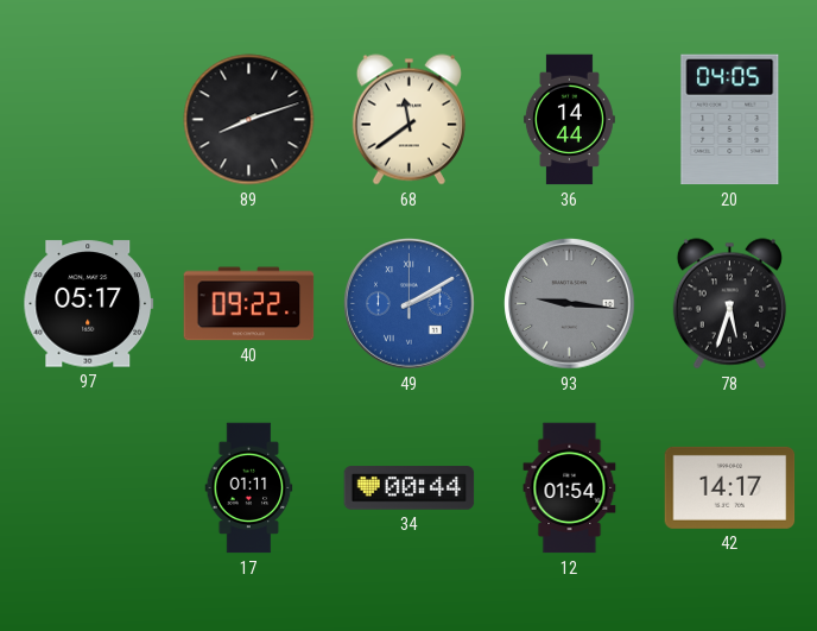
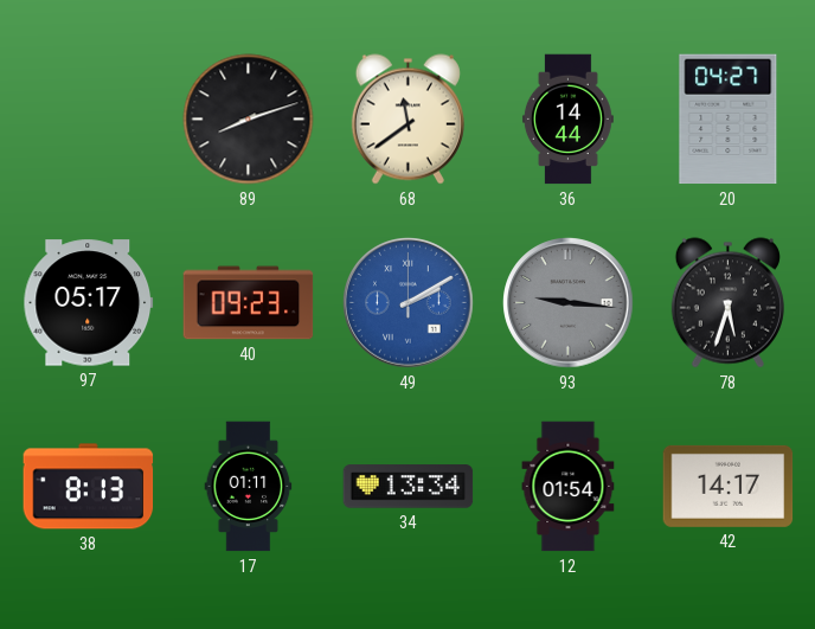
20: 04:05 -> 04:27
40: 09:22 -> 09:23
38: none -> 8:13
34: 00:44 -> 13:34
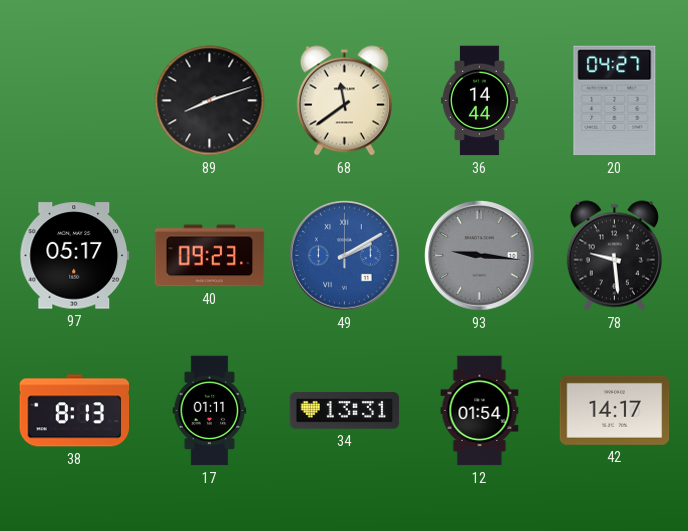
78: 5:33 -> 9:29
34: 13:34 -> 13:31
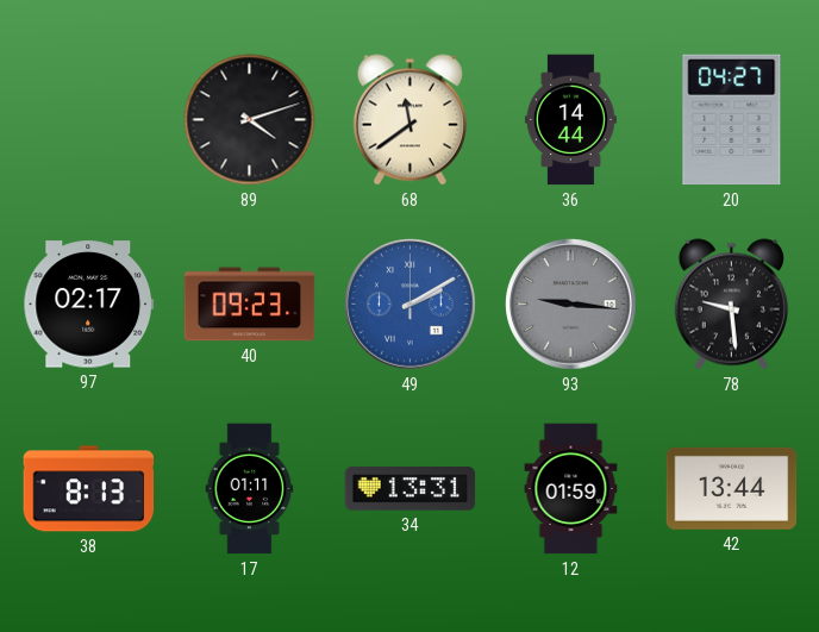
89: 8:12 -> 4:12
97: 05:17 -> 02:17
12: 01:54 -> 01:59
42: 14:17 -> 13:44
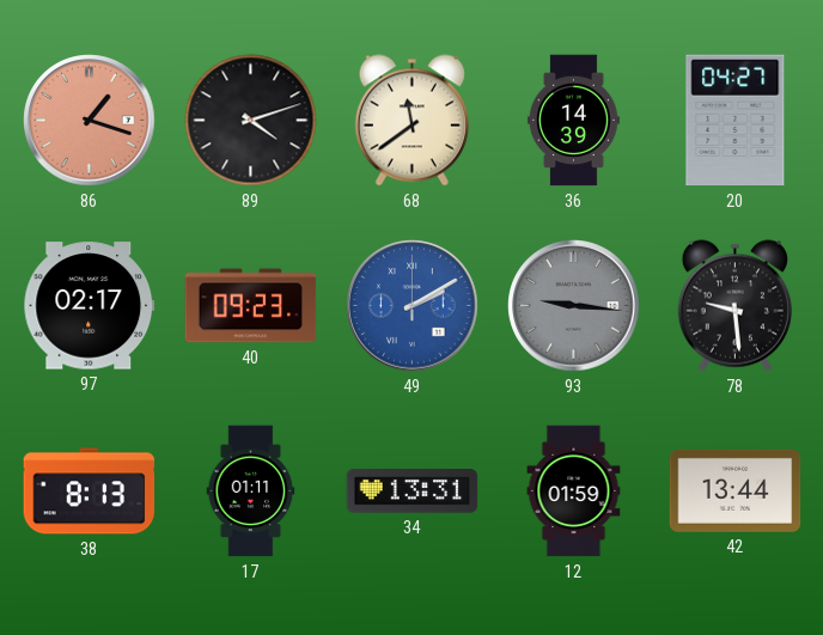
86: none -> 1:18
36: 14:44 -> 14:39
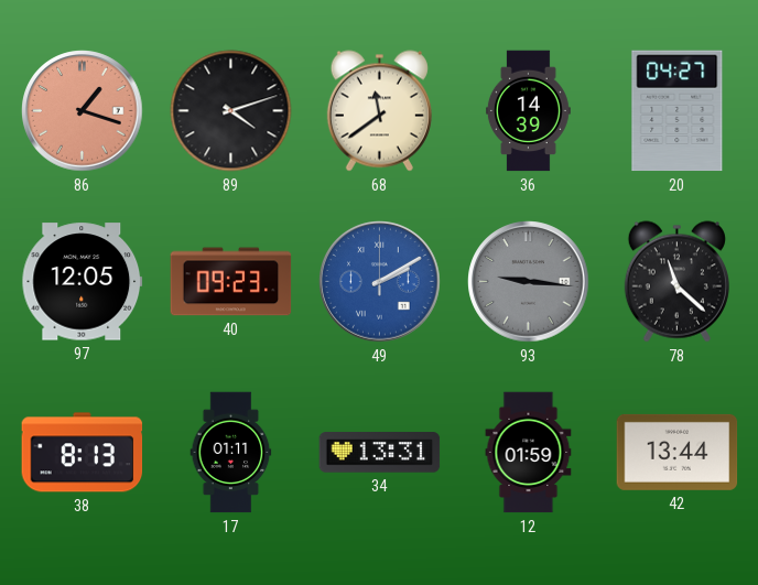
97: 02:17 -> 12:05
78: 9:29 -> 11:22
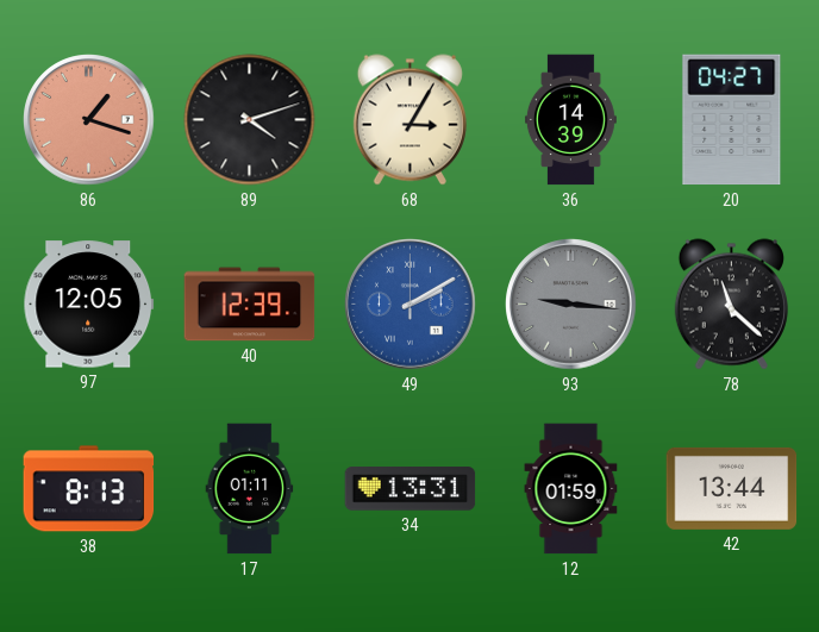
68: 11:39 -> 3:05
40: 09:23 -> 12:39
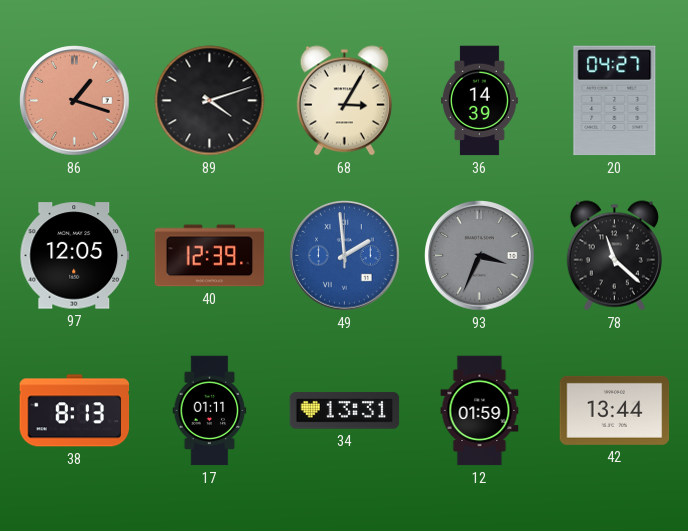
49: 2:10 -> 1:59
93: 9:16 -> 3:34
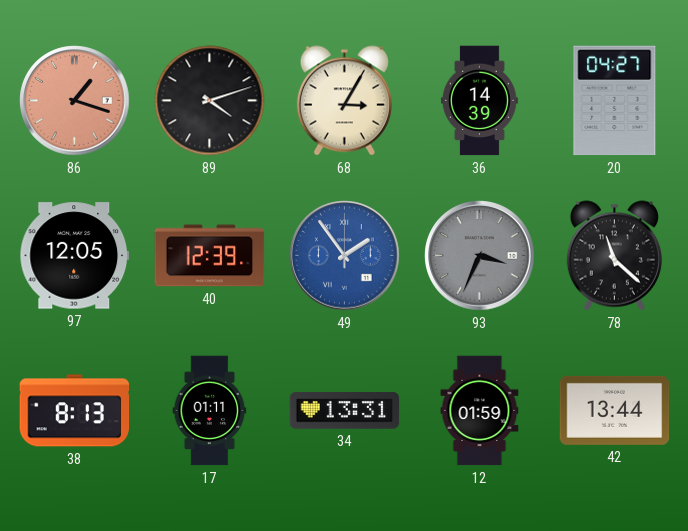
49: 1:59 -> 1:54
